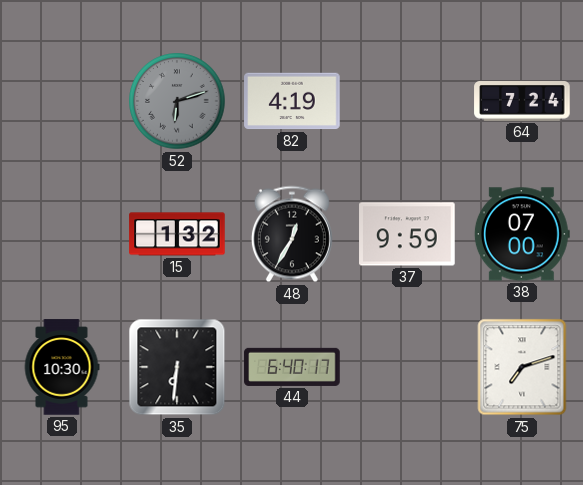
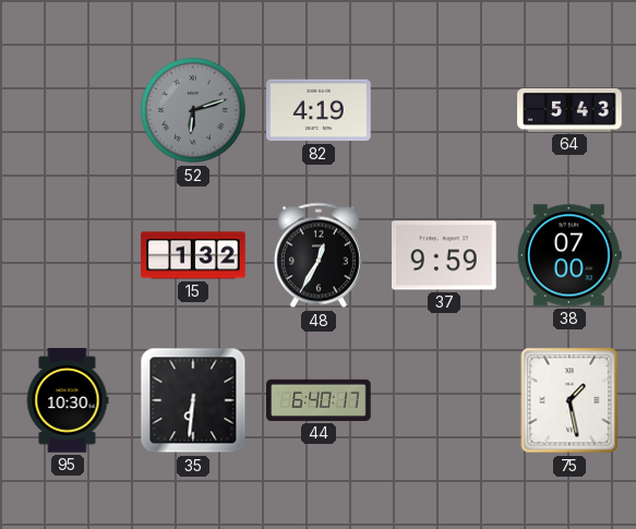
64: 7:24 -> 5:43
75: 7:12 -> 1:28
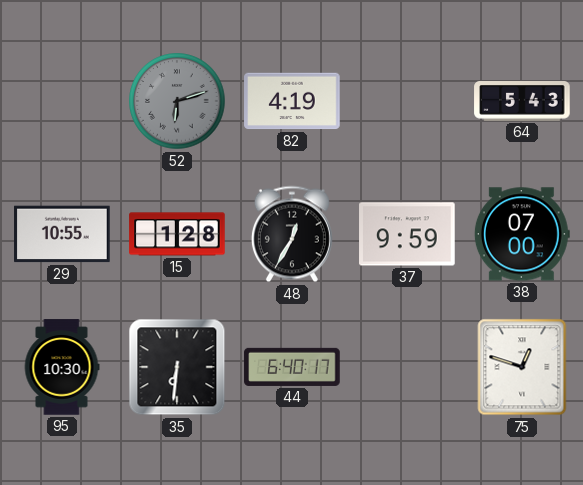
29: none -> 10:55
15: 1:32 -> 1:28
75: 1:28 -> 12:48
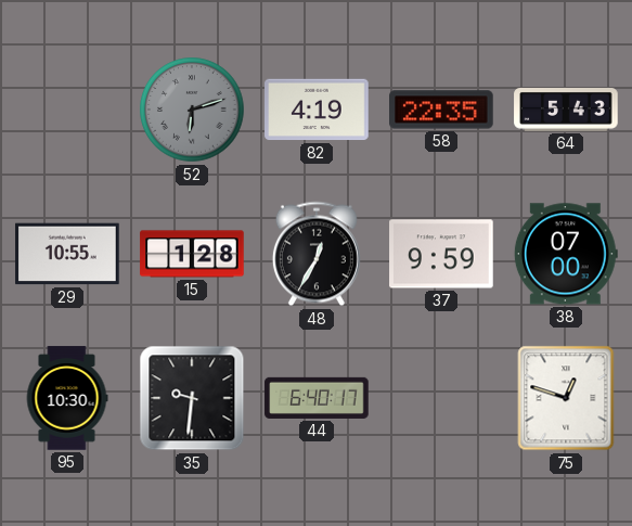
58: none -> 22:35
35: 6:31 -> 9:31
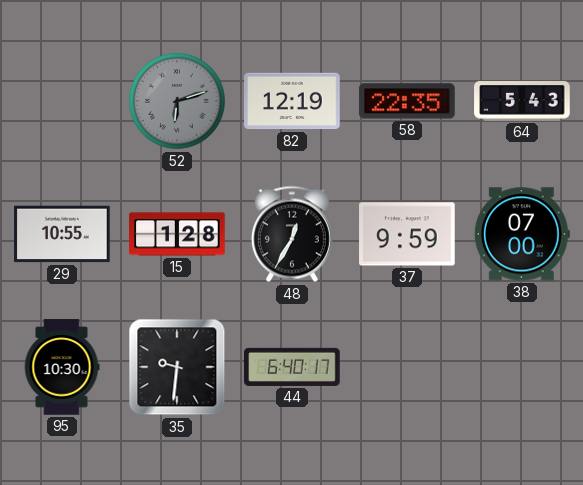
82: 4:19 -> 12:19
75: 12:48 -> none
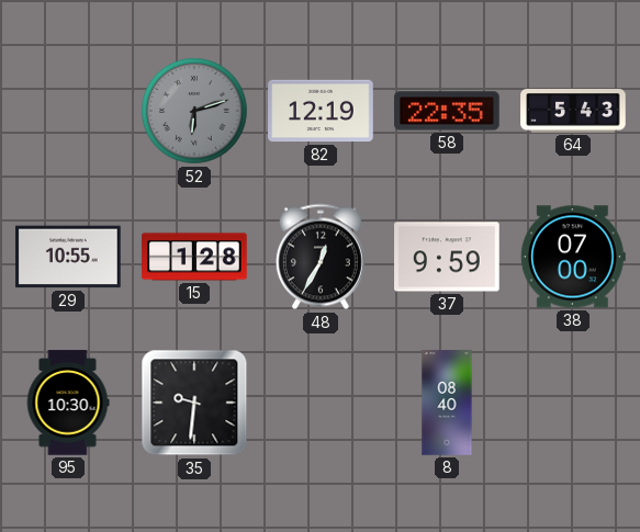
44: 6:40 -> none
8: none -> 08:40
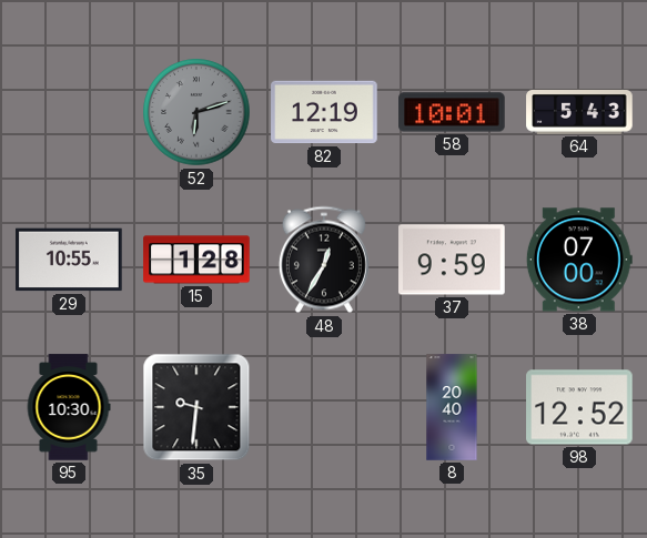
58: 22:35 -> 10:01
8: 08:40 -> 20:40
98: none -> 12:52
